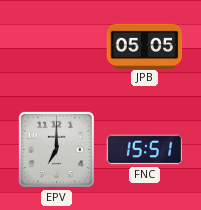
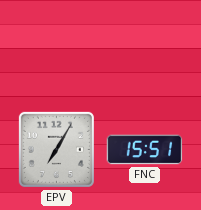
JPB: 05:05 -> none
EPV: 7:00 -> 7:05
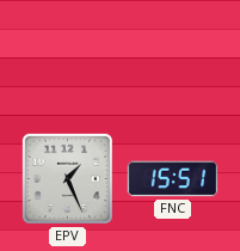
EPV: 7:05 -> 1:26
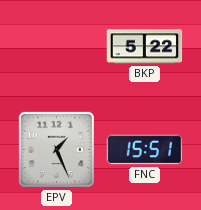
BKP: none -> 5:22
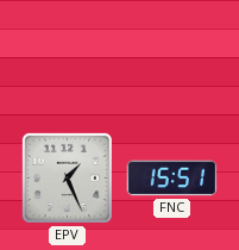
BKP: 5:22 -> none
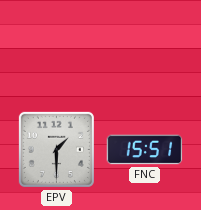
EPV: 1:26 -> 1:30
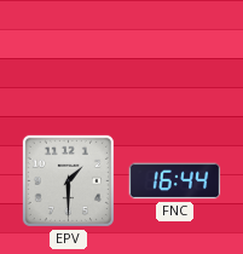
FNC: 15:51 -> 16:44
